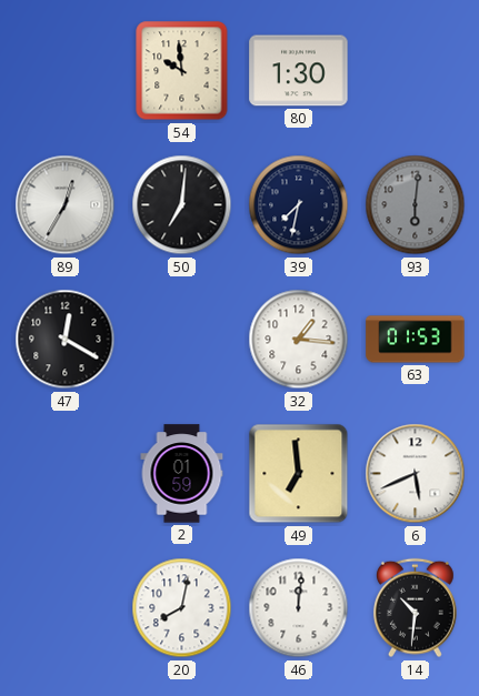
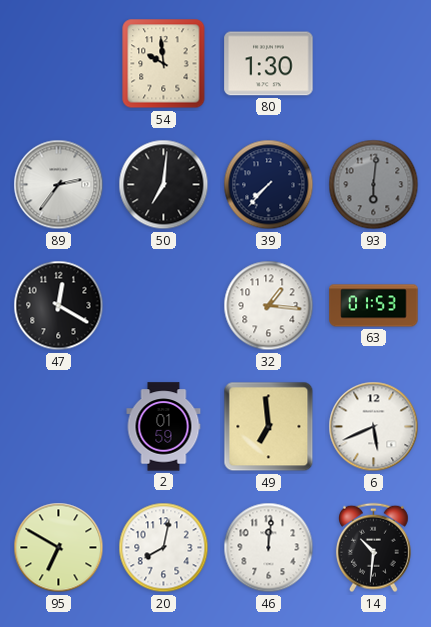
89: 12:35 -> 2:36
39: 7:32 -> 7:37
95: none -> 6:50
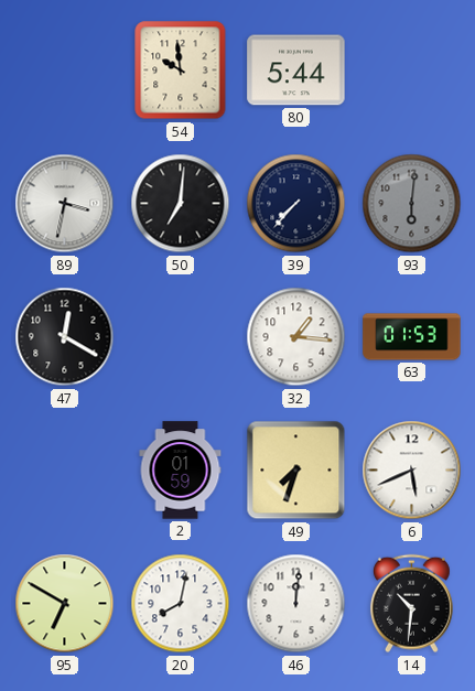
80: 1:30 -> 5:44
89: 2:36 -> 3:32
49: 6:59 -> 7:33
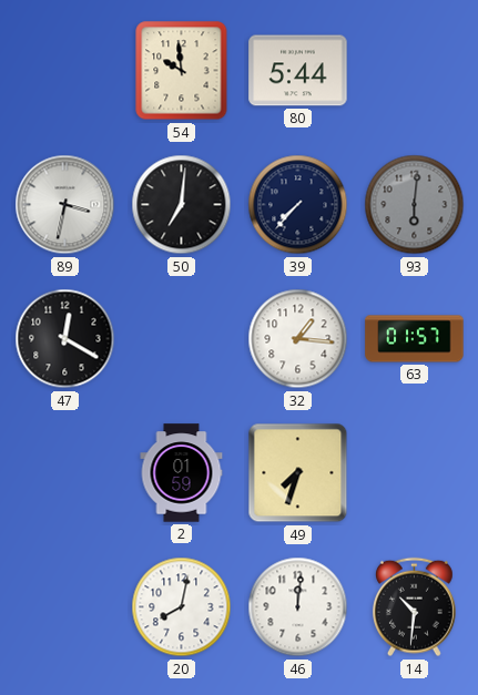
63: 01:53 -> 01:57
6: 5:41 -> none
95: 6:50 -> none
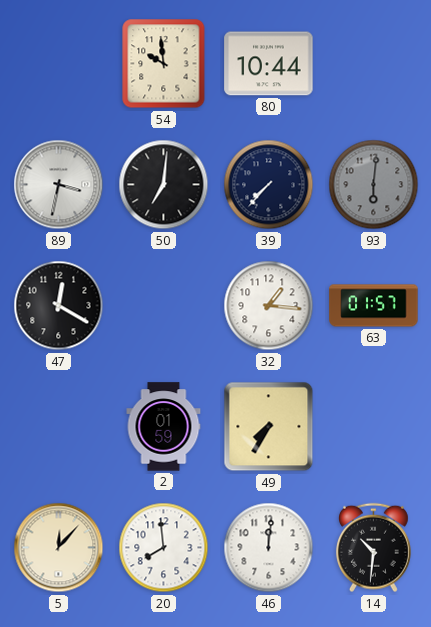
80: 5:44 -> 10:44
49: 7:33 -> 7:35
5: none -> 12:07
20: 8:02 -> 7:59
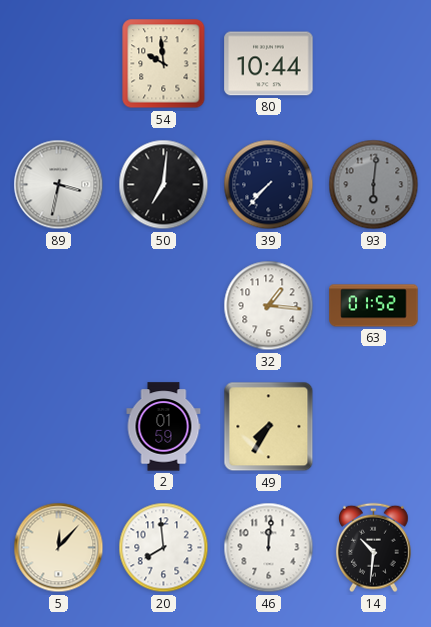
47: 12:20 -> none
63: 01:57 -> 01:52
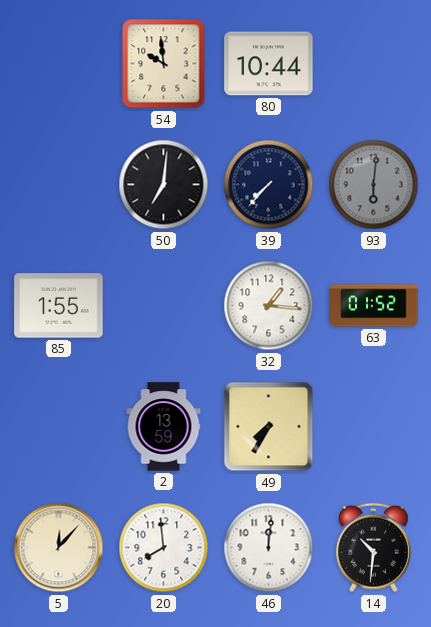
89: 3:32 -> none
85: none -> 1:55
2: 01:59 -> 13:59
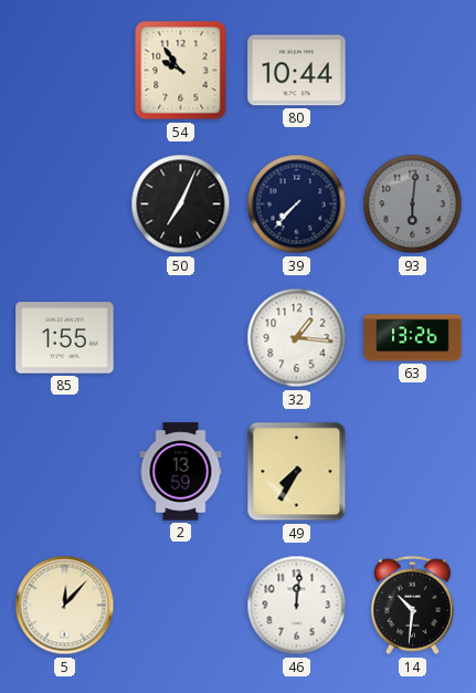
54: 9:59 -> 9:54
50: 7:01 -> 7:04
63: 01:52 -> 13:26
20: 7:59 -> none
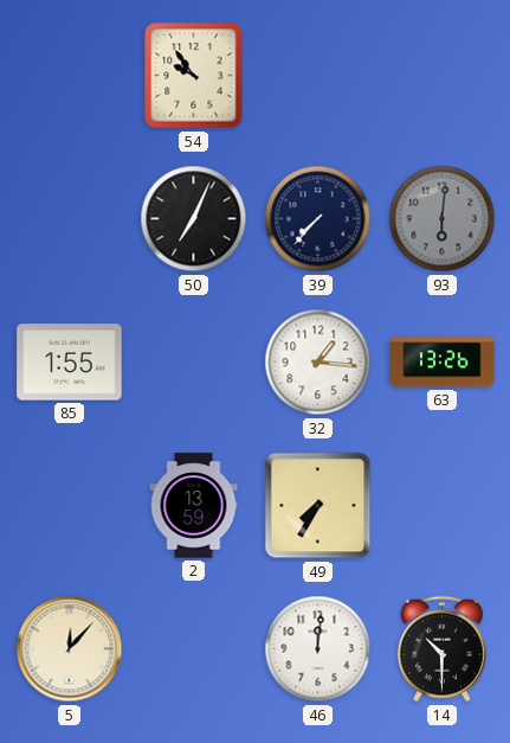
80: 10:44 -> none
14: 10:31 -> 10:30
